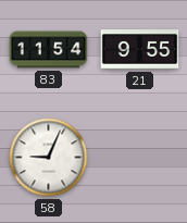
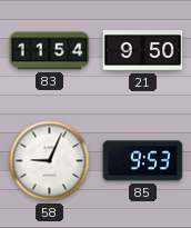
21: 9:55 -> 9:50
85: none -> 9:53
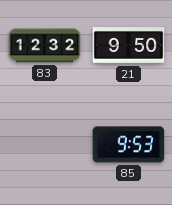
83: 11:54 -> 12:32
58: 9:04 -> none
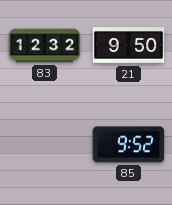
85: 9:53 -> 9:52
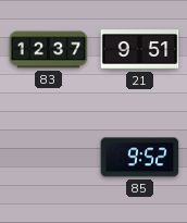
83: 12:32 -> 12:37
21: 9:50 -> 9:51
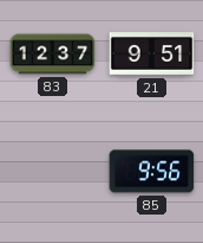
85: 9:52 -> 9:56
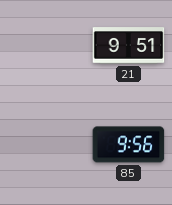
83: 12:37 -> none
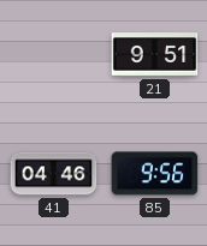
41: none -> 04:46
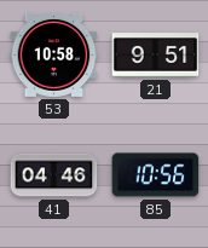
53: none -> 10:58
85: 9:56 -> 10:56
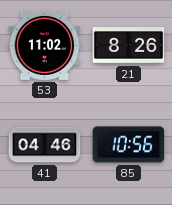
53: 10:58 -> 11:02
21: 9:51 -> 8:26
